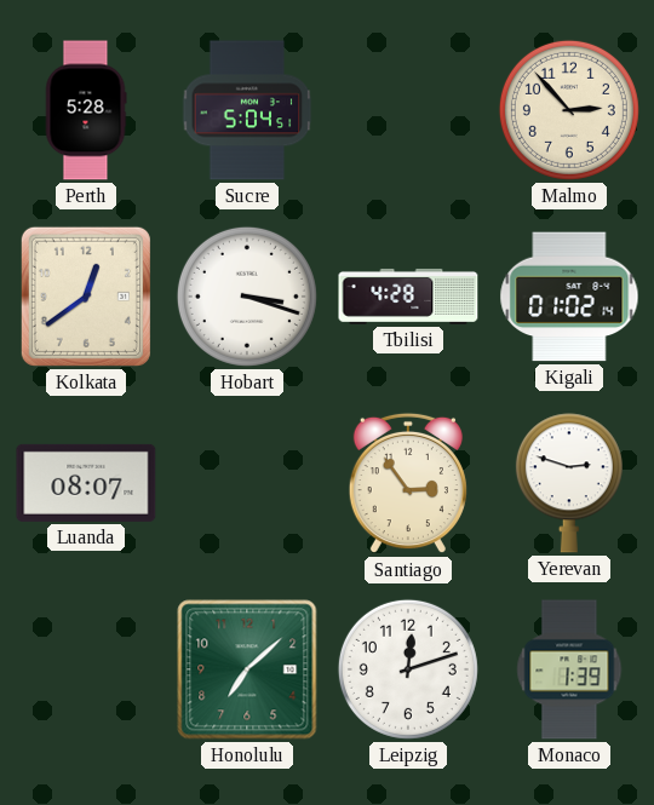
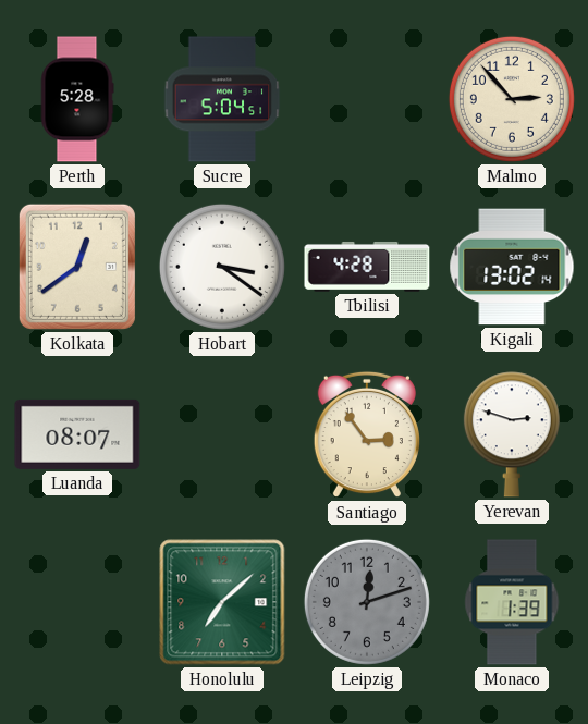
Hobart: 3:18 -> 3:21
Kigali: 01:02 -> 13:02
Leipzig dial: white -> grey
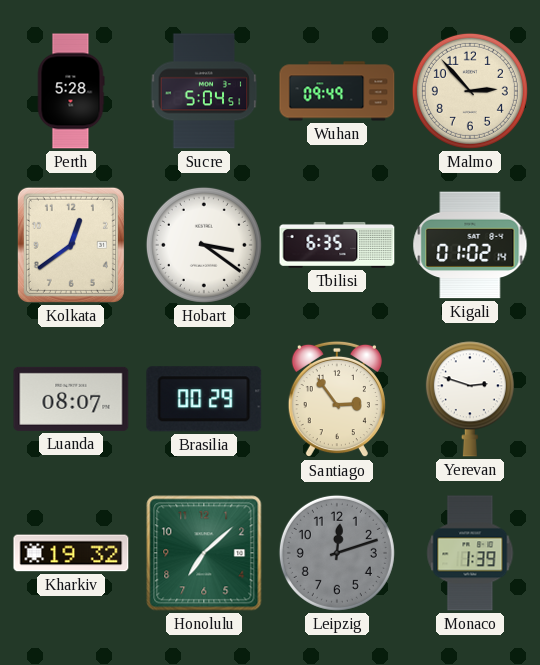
Wuhan: none -> 09:49
Tbilisi: 4:28 -> 6:35
Kigali: 13:02 -> 01:02
Brasilia: none -> 00:29
Kharkiv: none -> 19:32
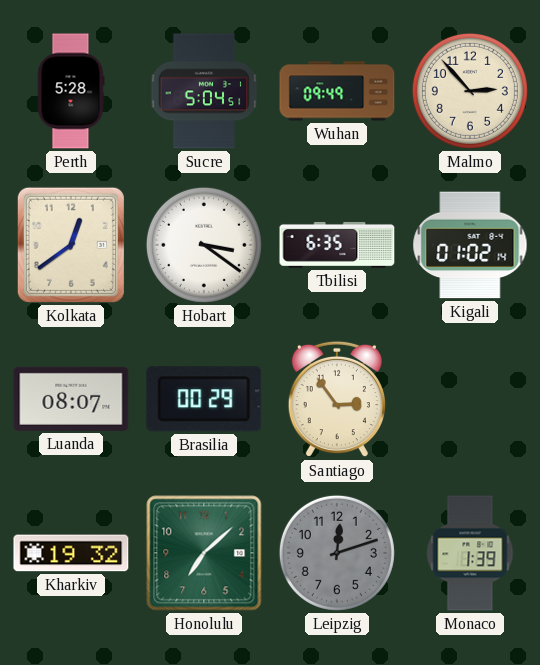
Yerevan: 2:48 -> none
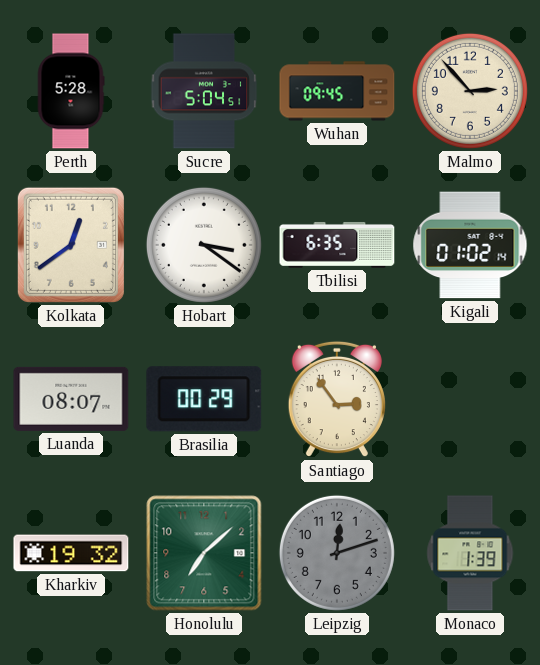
Wuhan: 09:49 -> 09:45
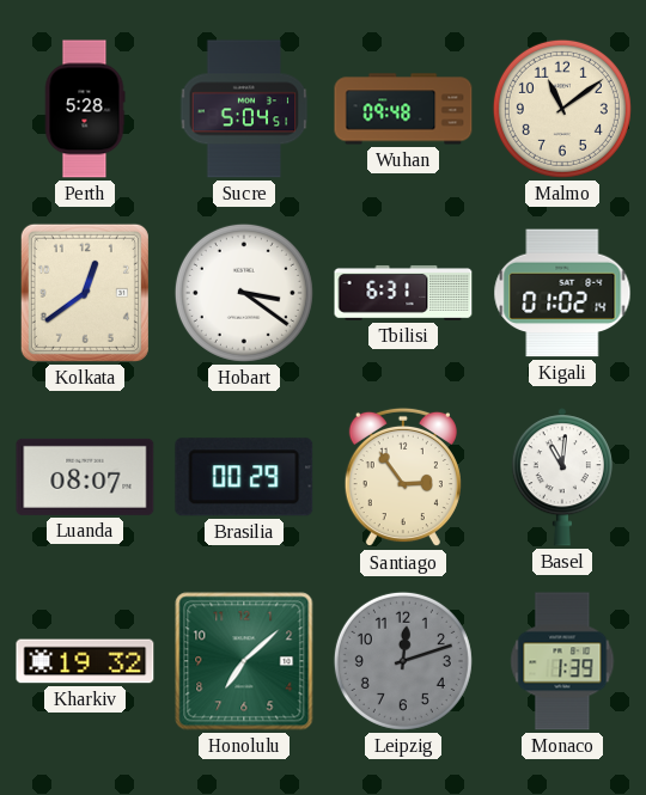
Wuhan: 09:45 -> 09:48
Malmo: 2:53 -> 11:09
Tbilisi: 6:35 -> 6:31
Basel: none -> 11:01
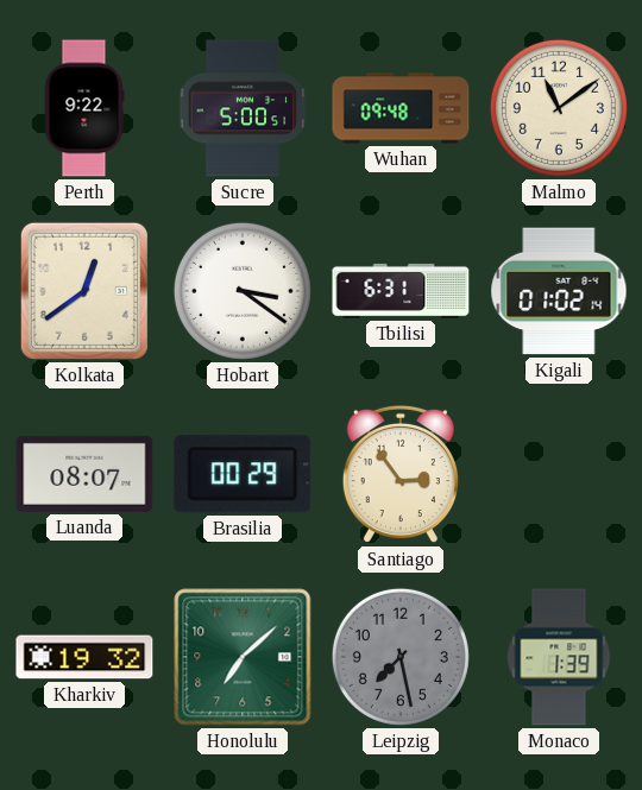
Perth: 5:28 -> 9:22
Sucre: 5:04 -> 5:00
Basel: 11:01 -> none
Leipzig: 12:12 -> 7:28
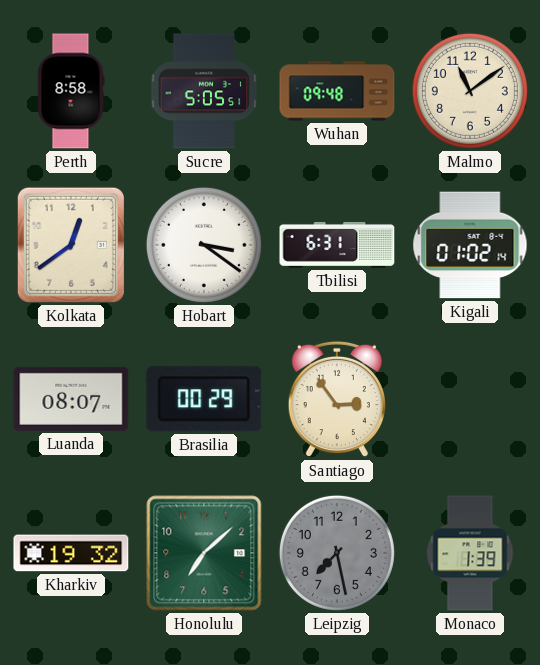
Perth: 9:22 -> 8:58
Sucre: 5:00 -> 5:05
